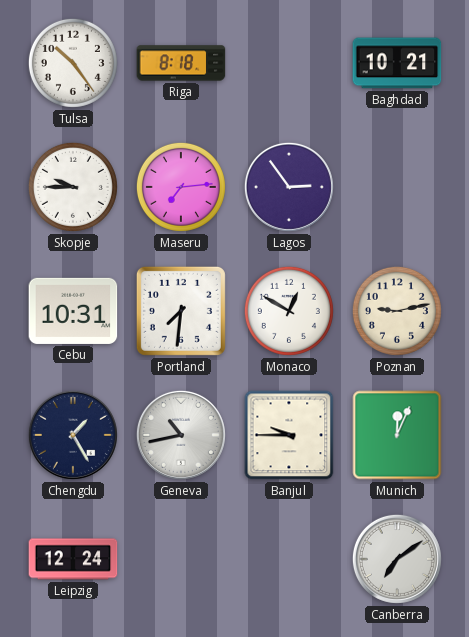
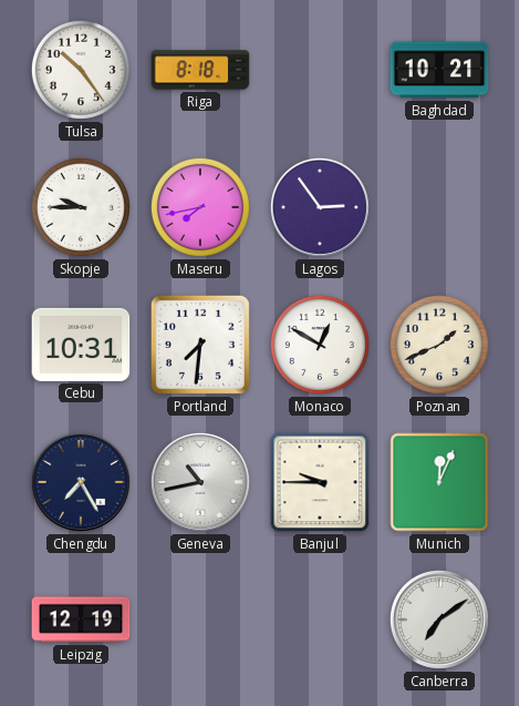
Maseru: 7:14 -> 7:43
Poznan: 9:13 -> 1:41
Chengdu: 1:25 -> 7:25
Leipzig: 12:24 -> 12:19
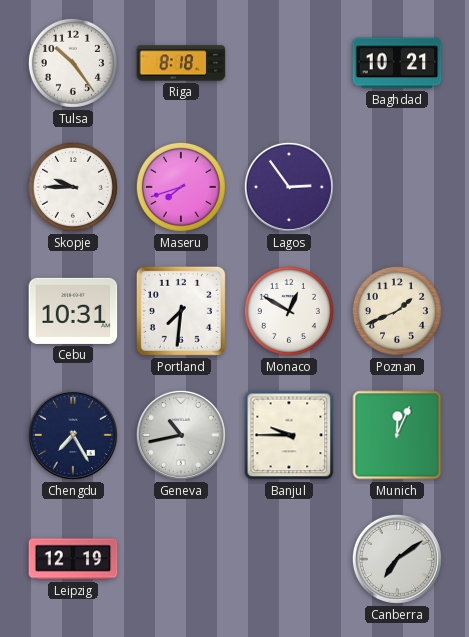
Maseru: 7:43 -> 7:42
